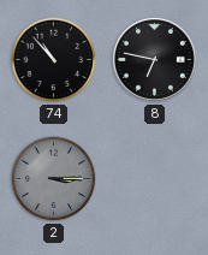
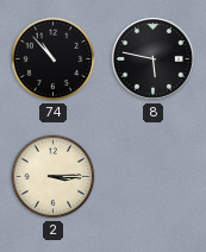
8: 6:47 -> 5:47
2 dial: grey -> cream
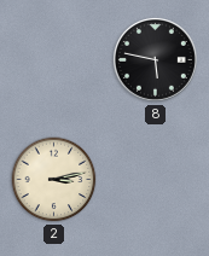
74: 10:53 -> none
2: 3:15 -> 3:13
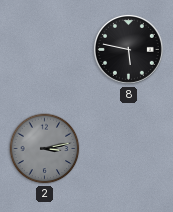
2 dial: cream -> grey
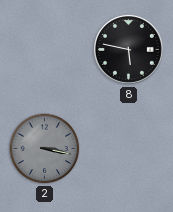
2: 3:13 -> 3:17
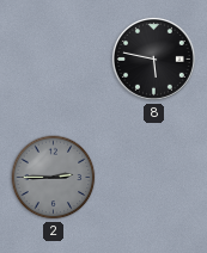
2: 3:17 -> 2:45
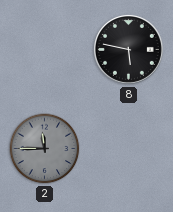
2: 2:45 -> 11:45
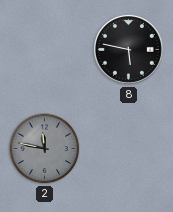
2: 11:45 -> 11:47
